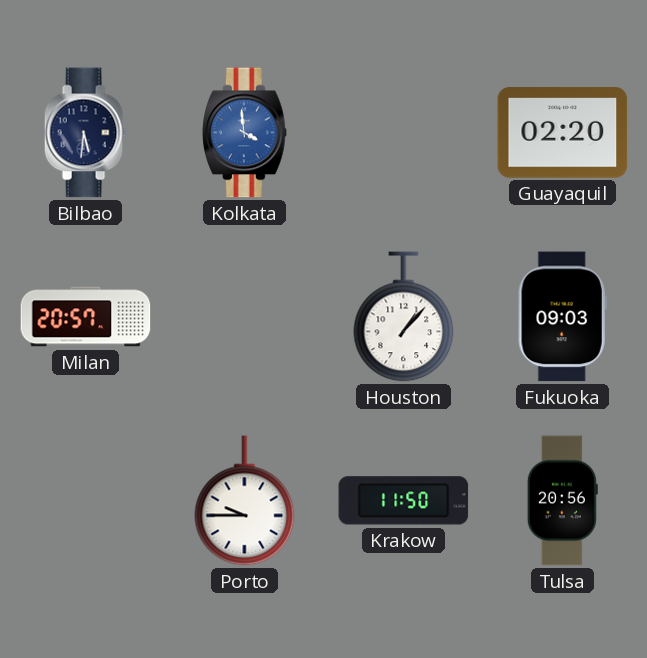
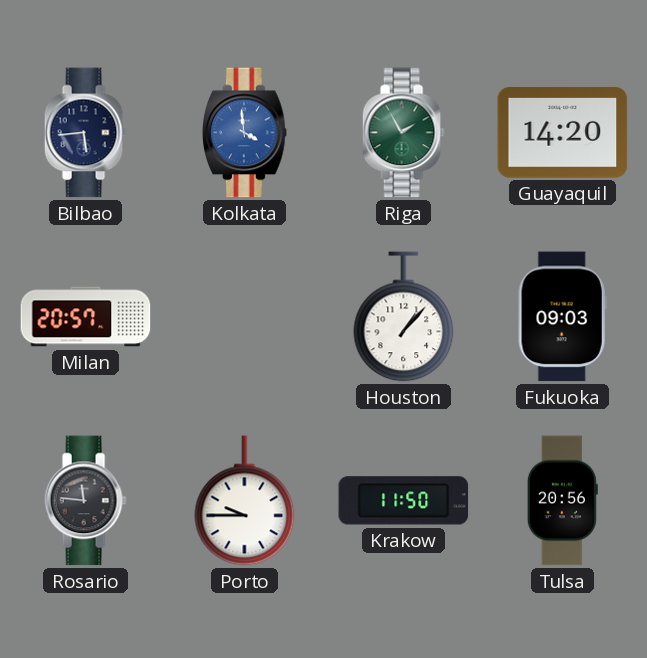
Bilbao: 5:31 -> 5:44
Riga: none -> 1:55
Guayaquil: 02:20 -> 14:20
Rosario: none -> 11:46
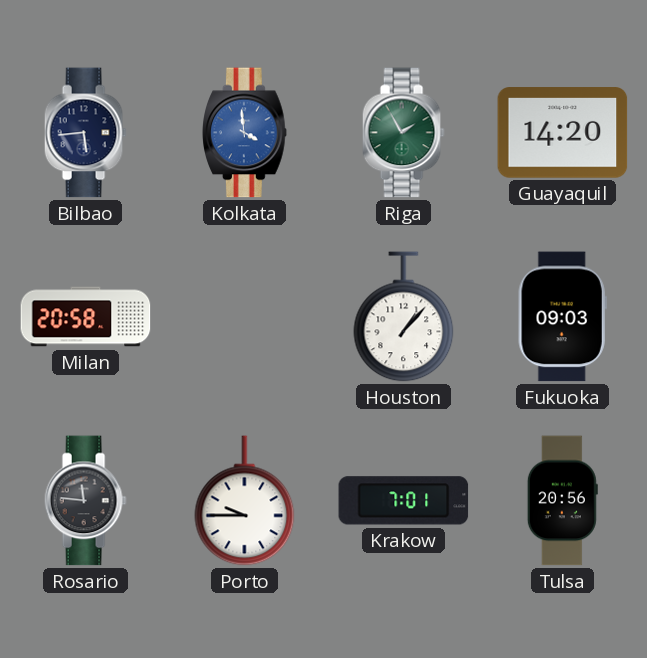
Milan: 20:57 -> 20:58
Krakow: 11:50 -> 7:01
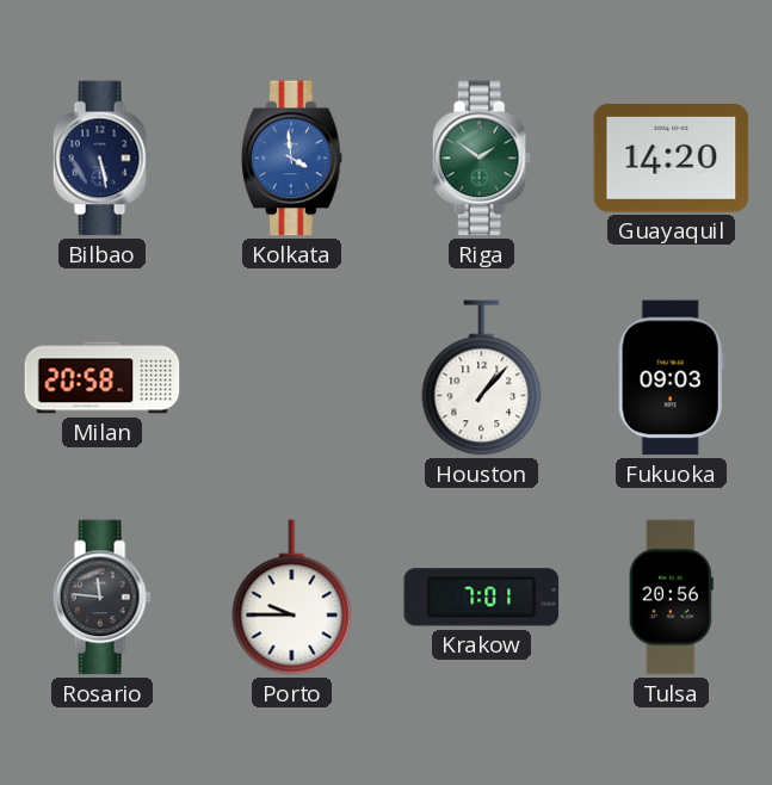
Bilbao: 5:44 -> 5:28
Riga: 1:55 -> 1:51
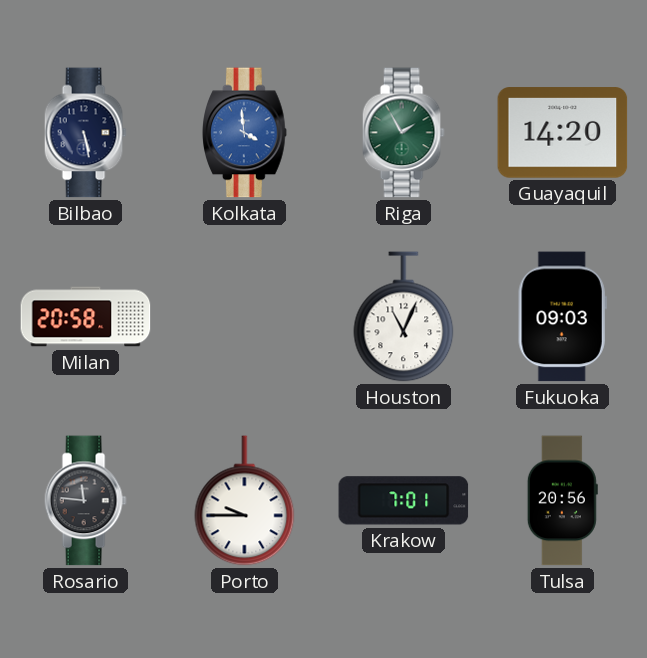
Riga: 1:51 -> 1:55
Houston: 1:07 -> 11:04
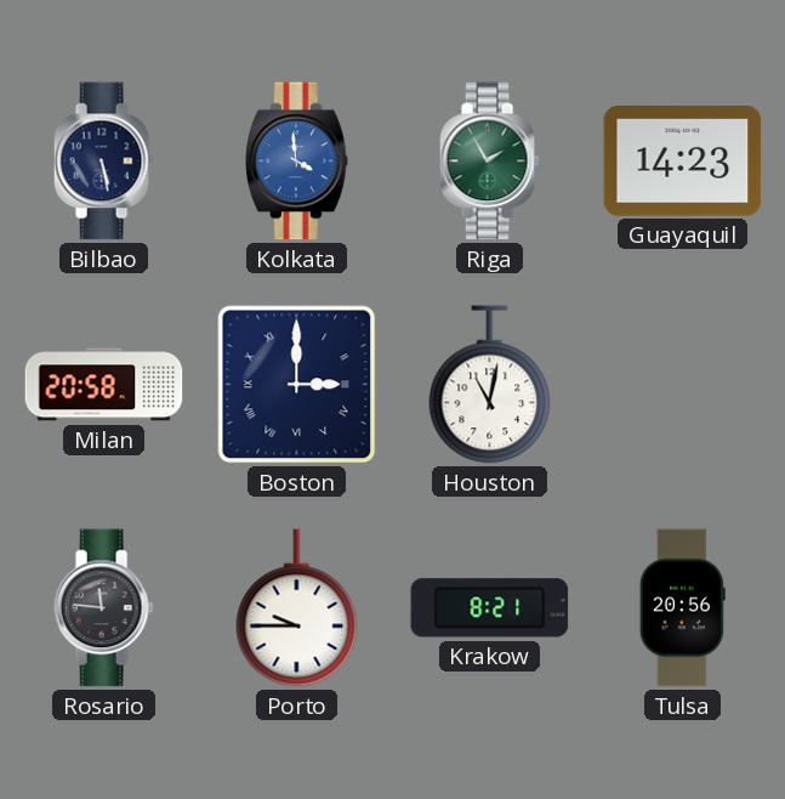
Guayaquil: 14:20 -> 14:23
Boston: none -> 3:00
Houston: 11:04 -> 11:02
Fukuoka: 09:03 -> none
Krakow: 7:01 -> 8:21
